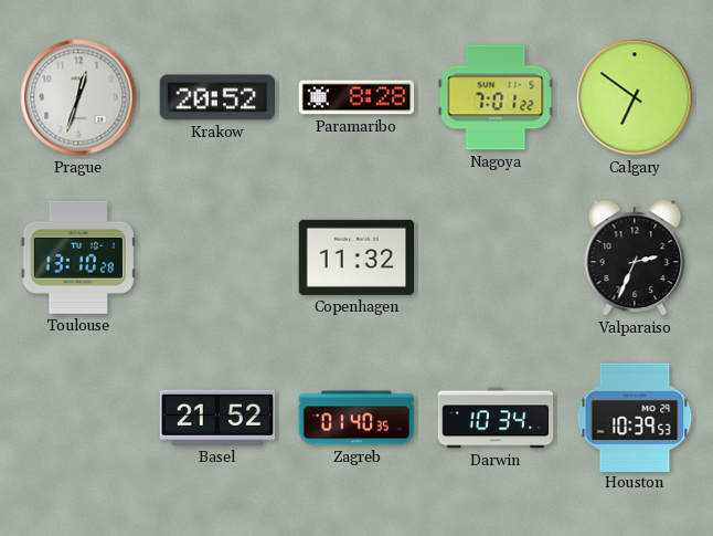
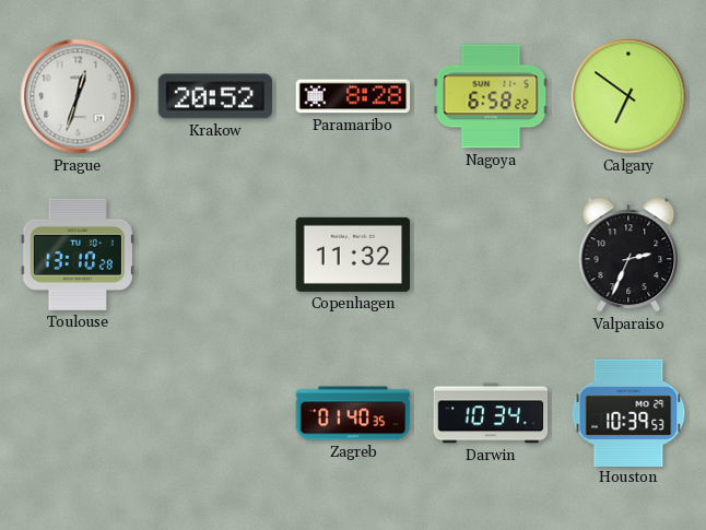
Nagoya: 7:01 -> 6:58
Basel: 21:52 -> none
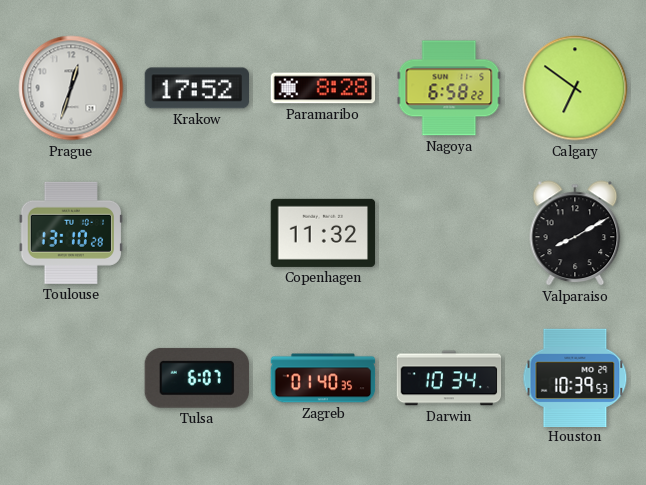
Krakow: 20:52 -> 17:52
Valparaiso: 2:34 -> 8:10
Tulsa: none -> 6:07
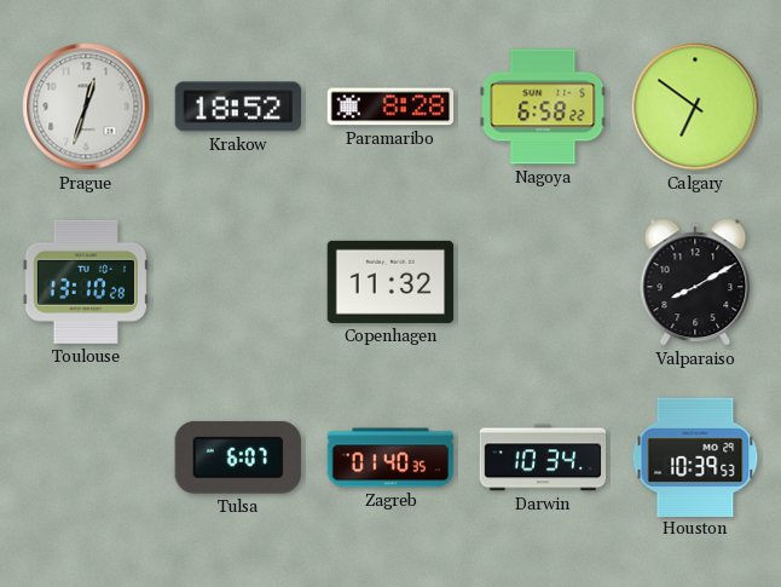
Krakow: 17:52 -> 18:52
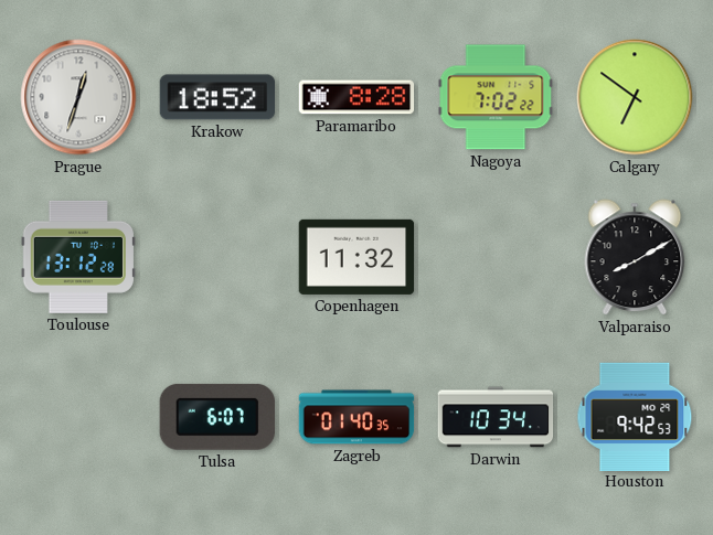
Nagoya: 6:58 -> 7:02
Toulouse: 13:10 -> 13:12
Houston: 10:39 -> 9:42
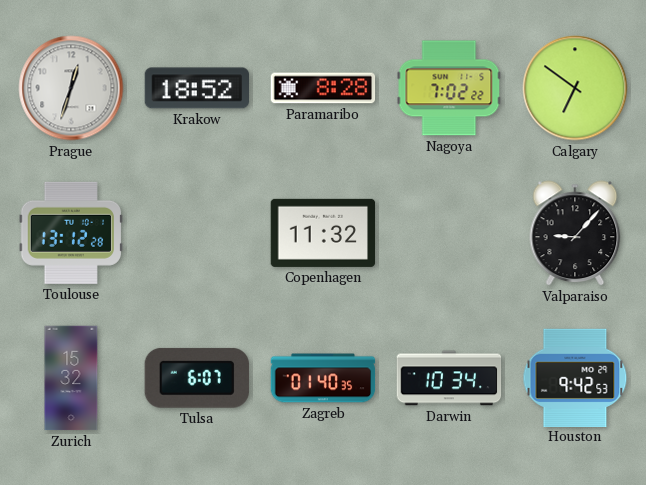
Valparaiso: 8:10 -> 9:07
Zurich: none -> 15:32
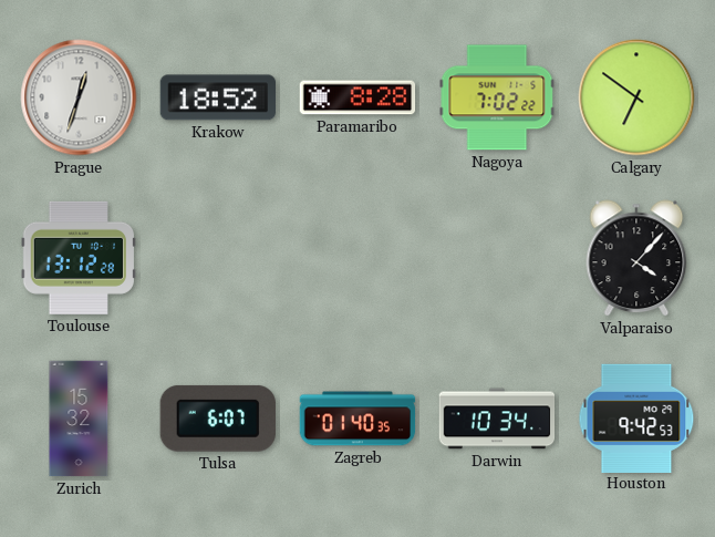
Copenhagen: 11:32 -> none
Valparaiso: 9:07 -> 4:07
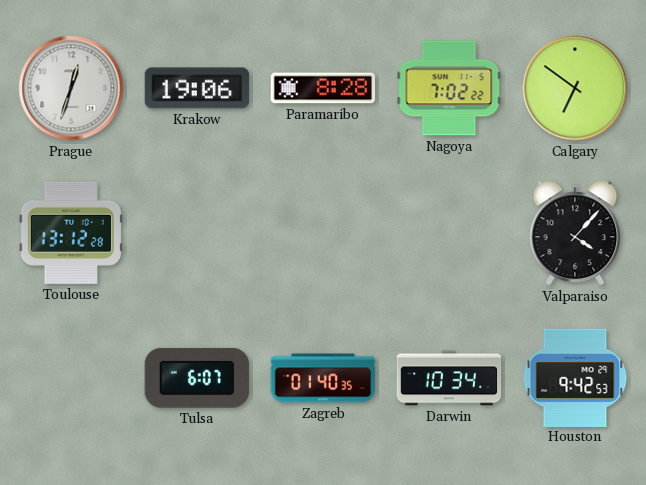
Krakow: 18:52 -> 19:06
Zurich: 15:32 -> none
